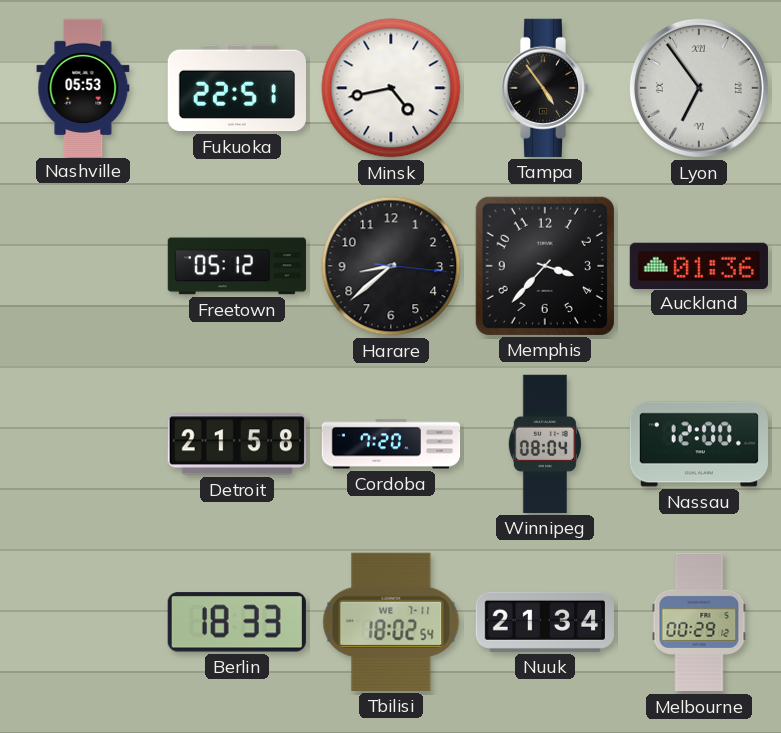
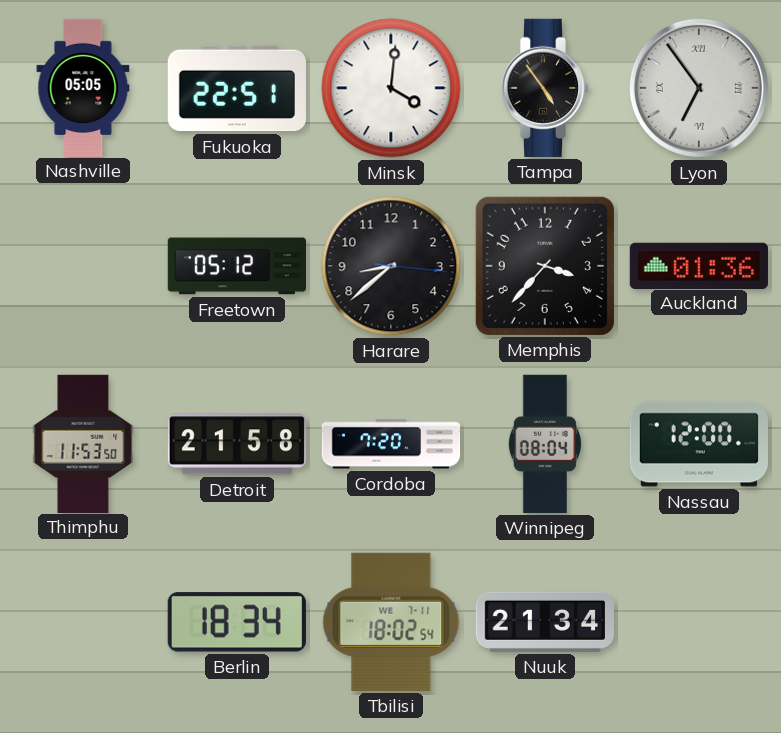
Nashville: 05:53 -> 05:05
Minsk: 4:43 -> 4:01
Thimphu: none -> 11:53
Berlin: 18:33 -> 18:34
Melbourne: 00:29 -> none
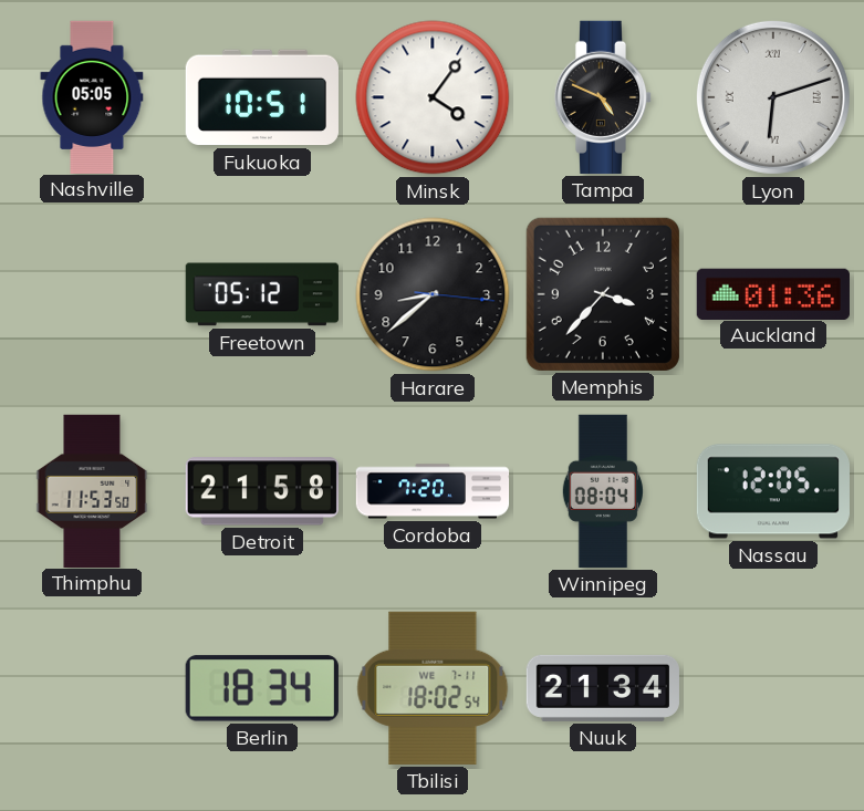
Fukuoka: 22:51 -> 10:51
Minsk: 4:01 -> 4:06
Tampa: 4:54 -> 4:49
Lyon: 6:54 -> 6:12
Nassau: 12:00 -> 12:05
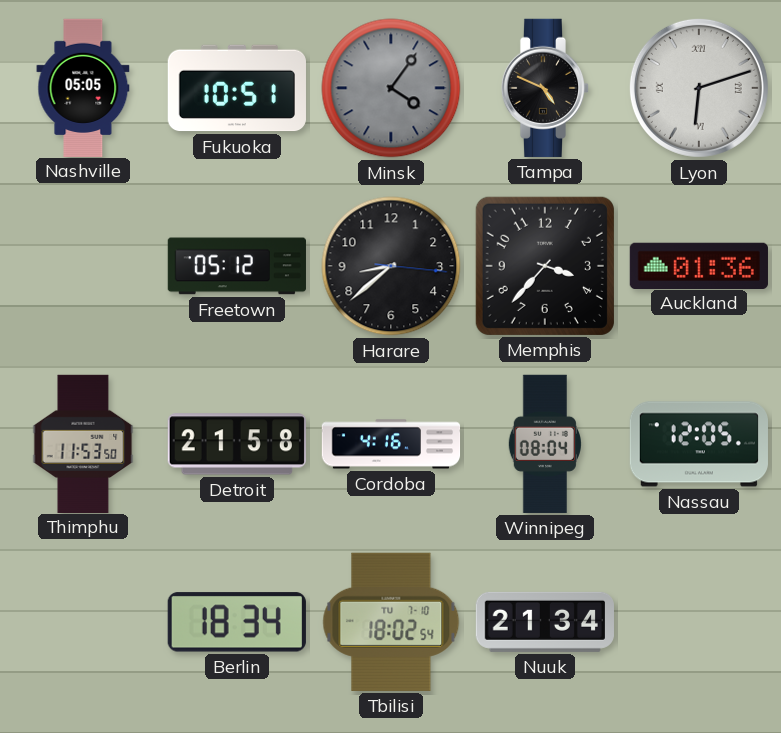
Minsk dial: white -> grey
Cordoba: 7:20 -> 4:16
Tbilisi date: WE 7-11 -> TU 7-10
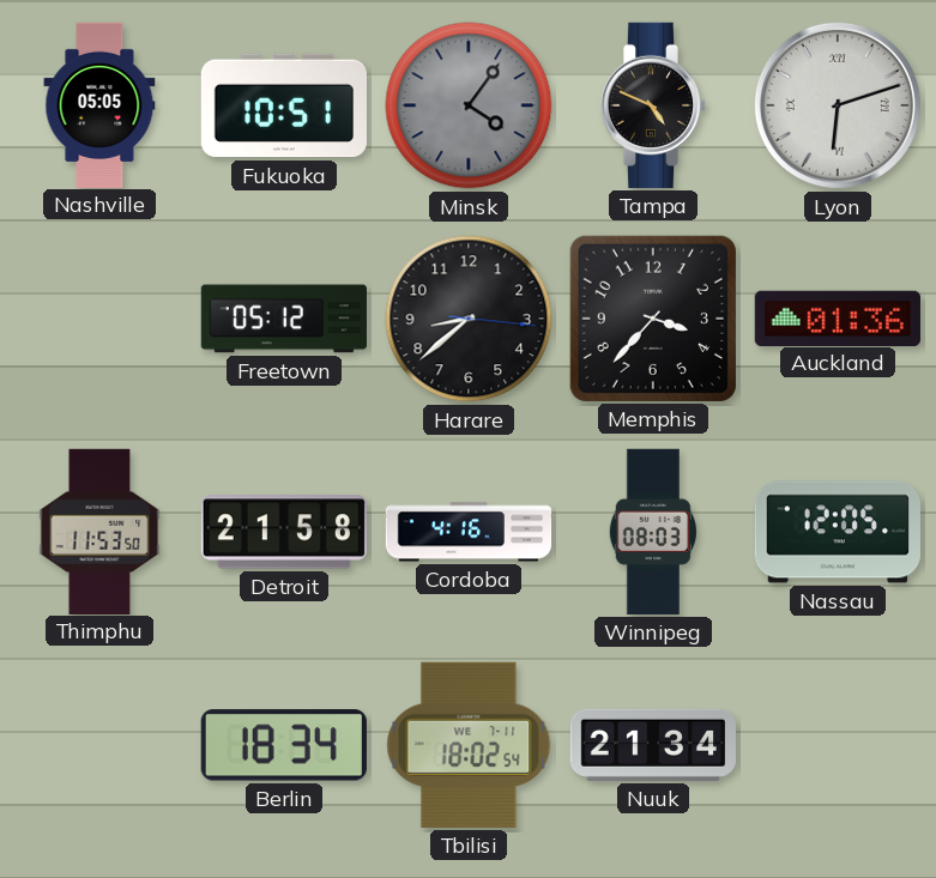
Winnipeg: 08:04 -> 08:03
Tbilisi date: TU 7-10 -> WE 7-11
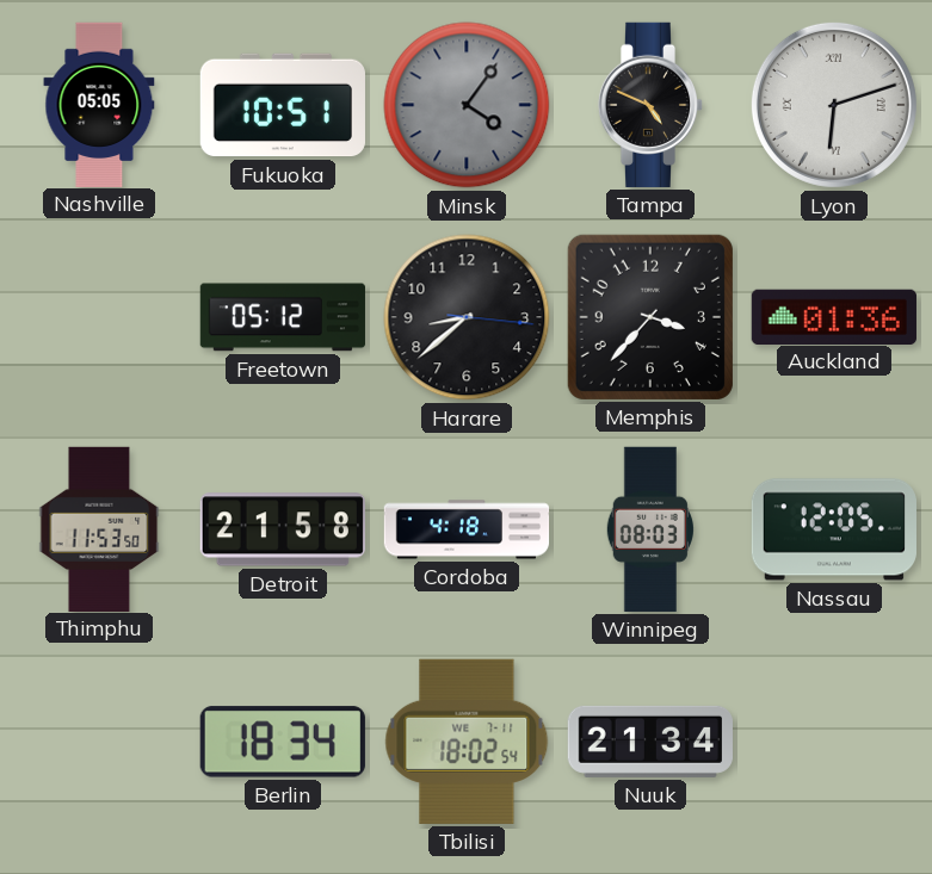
Cordoba: 4:16 -> 4:18
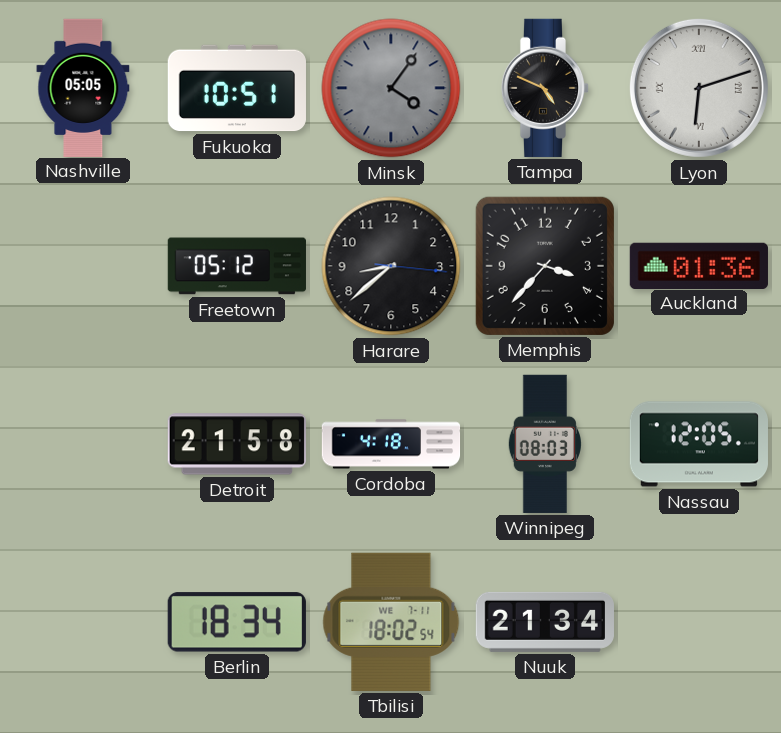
Thimphu: 11:53 -> none
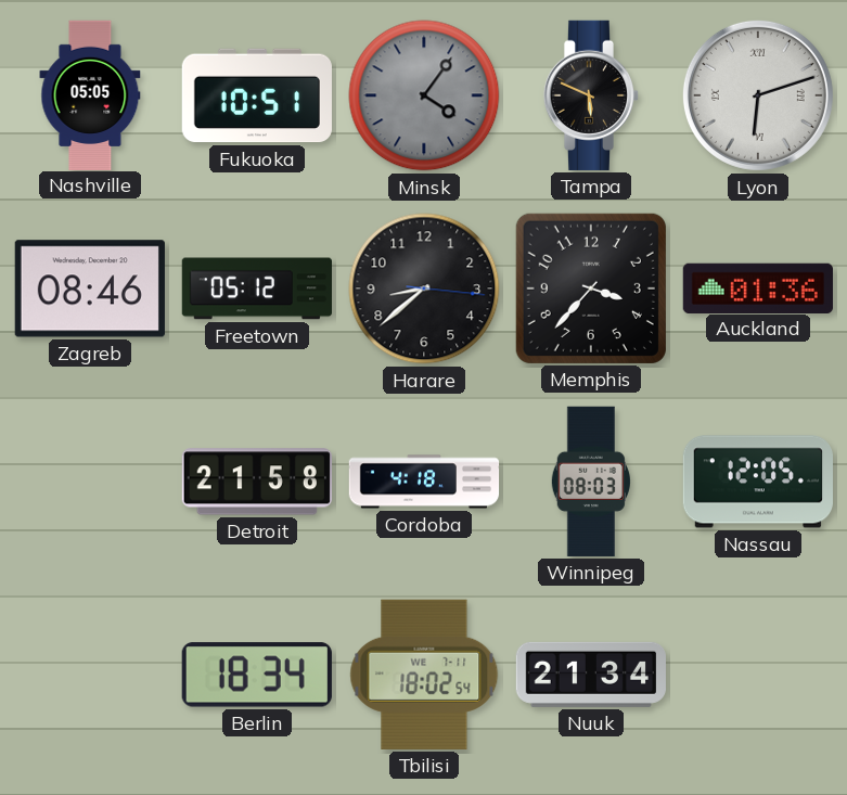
Tampa: 4:49 -> 5:49
Zagreb: none -> 08:46
